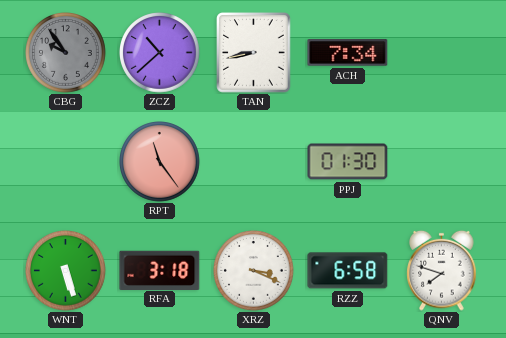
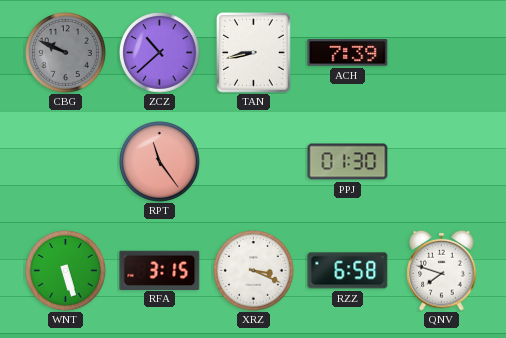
CBG: 9:54 -> 9:49
ACH: 7:34 -> 7:39
RFA: 3:18 -> 3:15
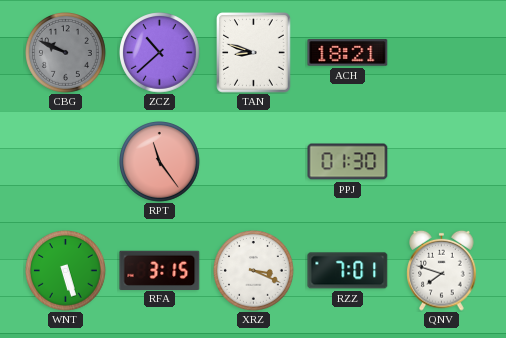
TAN: 8:43 -> 8:48
ACH: 7:39 -> 18:21
RZZ: 6:58 -> 7:01
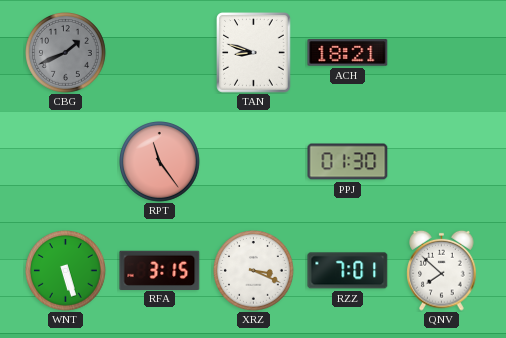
CBG: 9:49 -> 1:41
ZCZ: 10:38 -> none
QNV: 7:48 -> 7:52
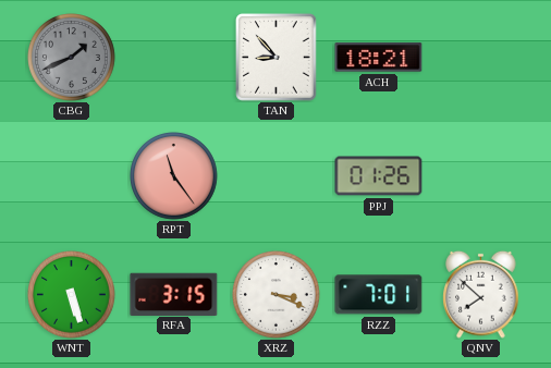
TAN: 8:48 -> 8:53
PPJ: 01:30 -> 01:26
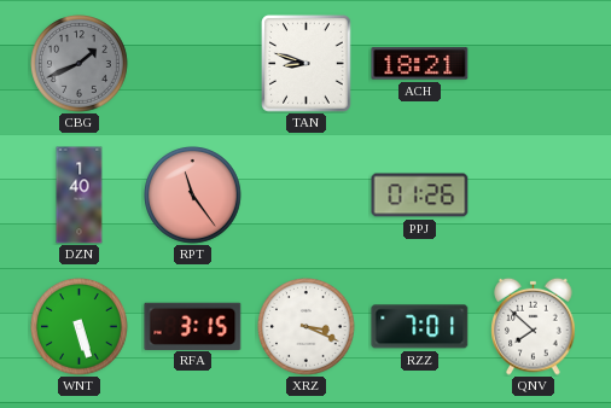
TAN: 8:53 -> 8:48
DZN: none -> 1:40
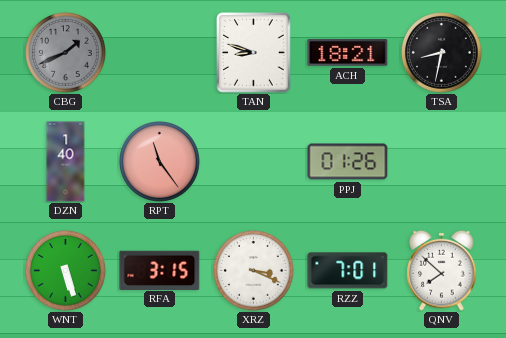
TSA: none -> 8:32
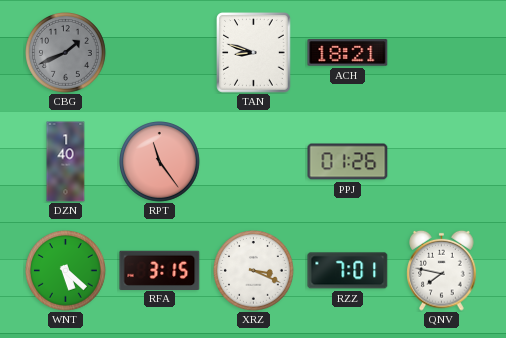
TSA: 8:32 -> none
WNT: 5:27 -> 5:22
QNV: 7:52 -> 7:47
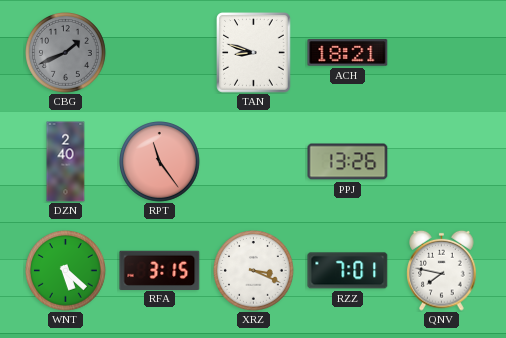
DZN: 1:40 -> 2:40
PPJ: 01:26 -> 13:26
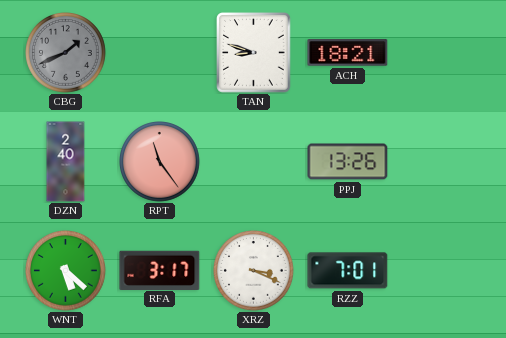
RFA: 3:15 -> 3:17
QNV: 7:47 -> none
